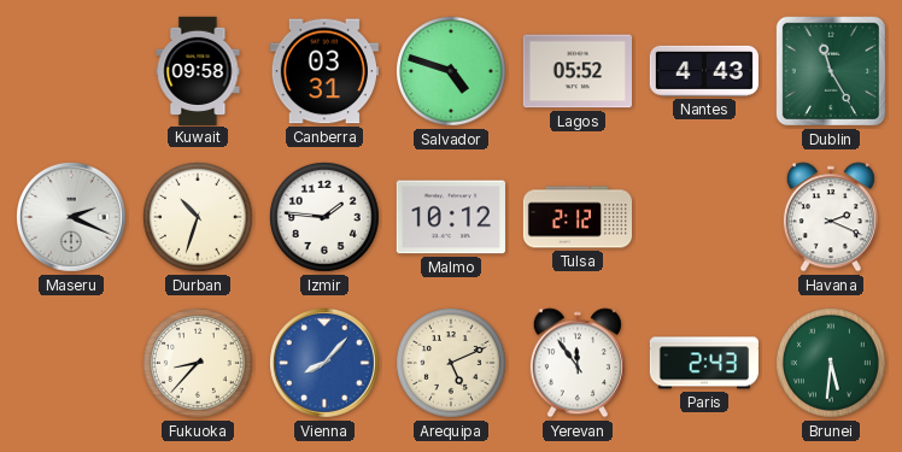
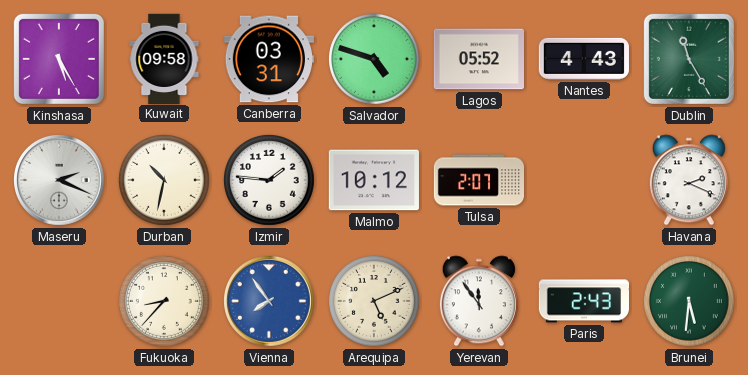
Kinshasa: none -> 5:25
Durban: 10:33 -> 10:32
Tulsa: 2:12 -> 2:07
Vienna: 8:07 -> 7:54
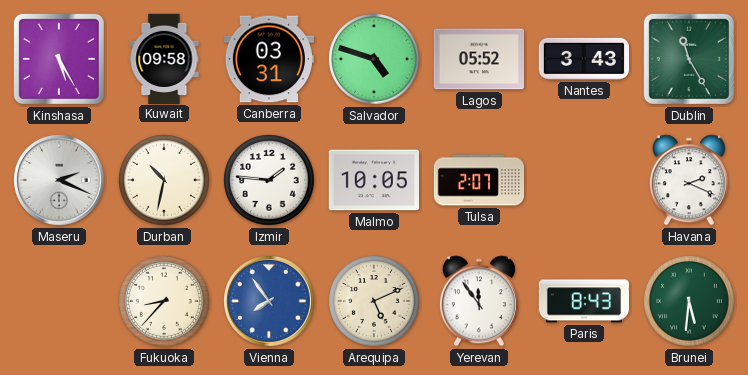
Nantes: 4:43 -> 3:43
Malmo: 10:12 -> 10:05
Paris: 2:43 -> 8:43
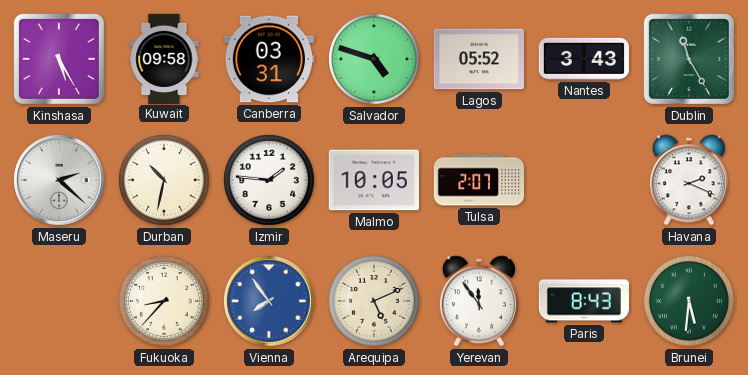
Maseru: 2:19 -> 2:22
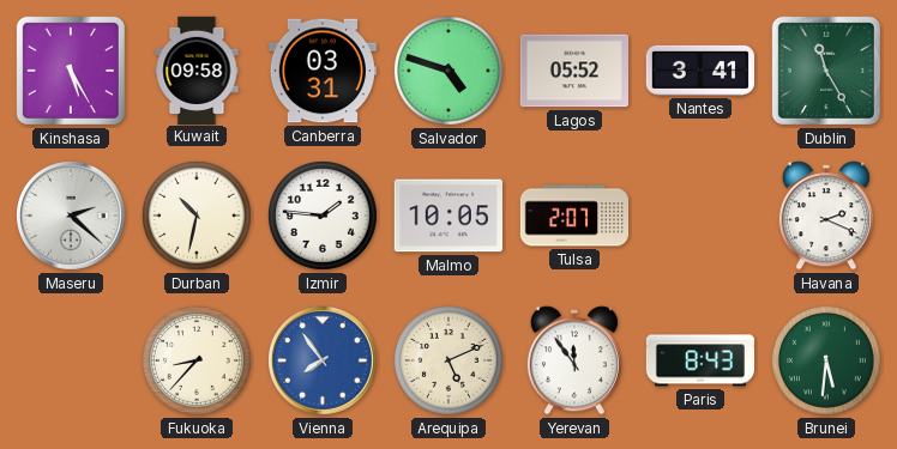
Nantes: 3:43 -> 3:41
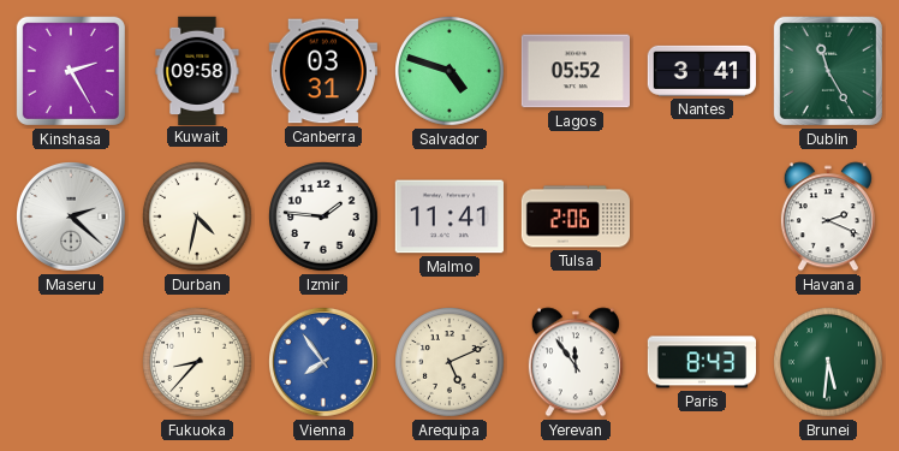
Kinshasa: 5:25 -> 2:25
Durban: 10:32 -> 4:32
Malmo: 10:05 -> 11:41
Tulsa: 2:07 -> 2:06
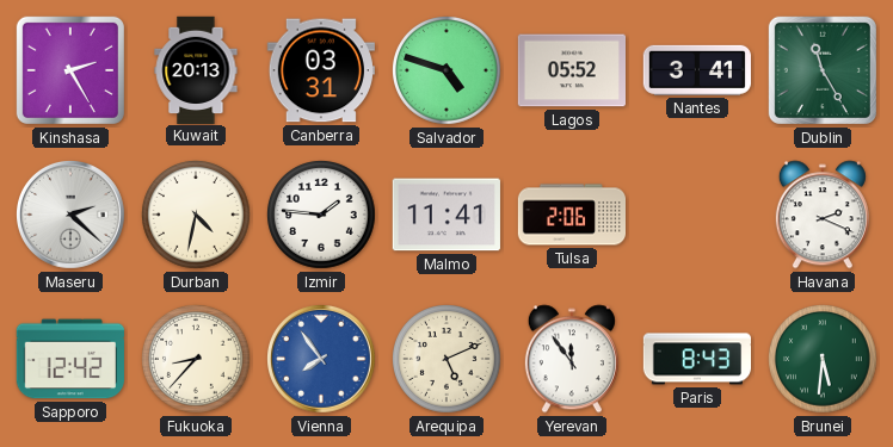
Kuwait: 09:58 -> 20:13
Sapporo: none -> 12:42
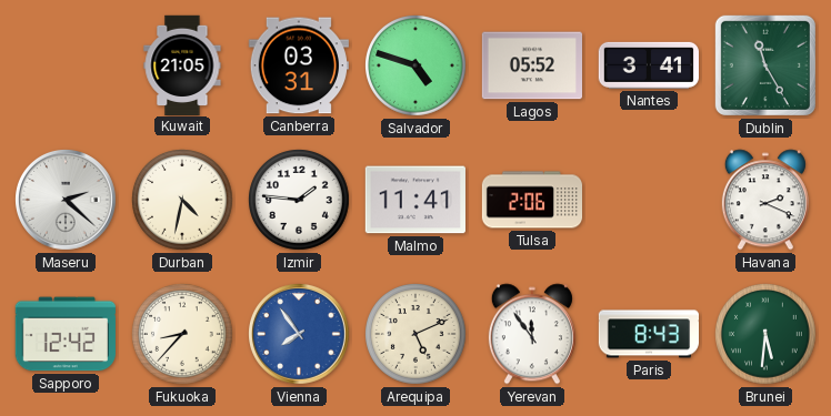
Kinshasa: 2:25 -> none
Kuwait: 20:13 -> 21:05
